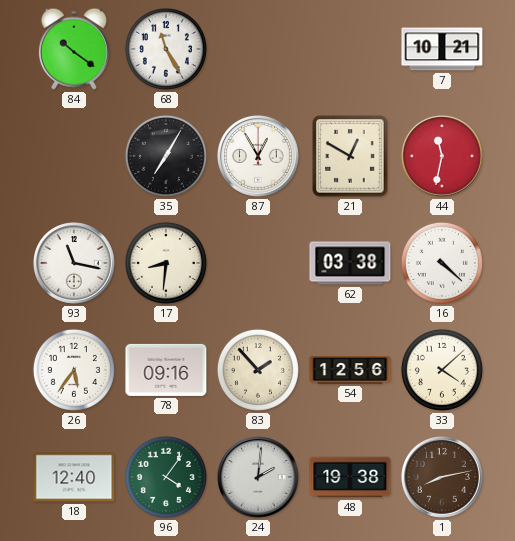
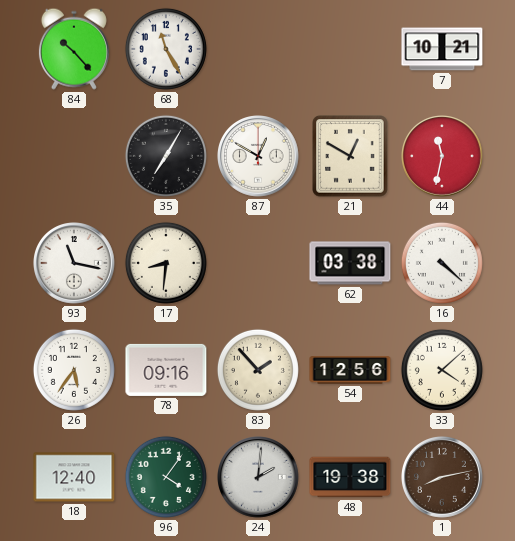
84: 10:21 -> 10:23
87: 12:55 -> 12:50
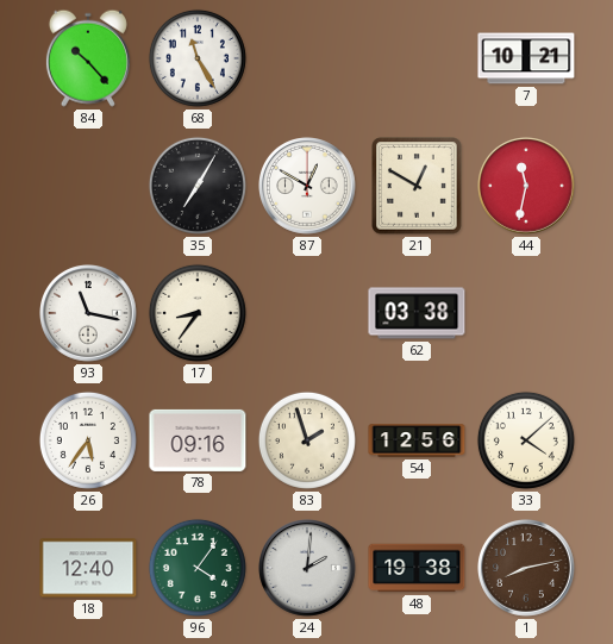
17: 8:31 -> 8:36
16: 4:22 -> none
83: 1:53 -> 1:57
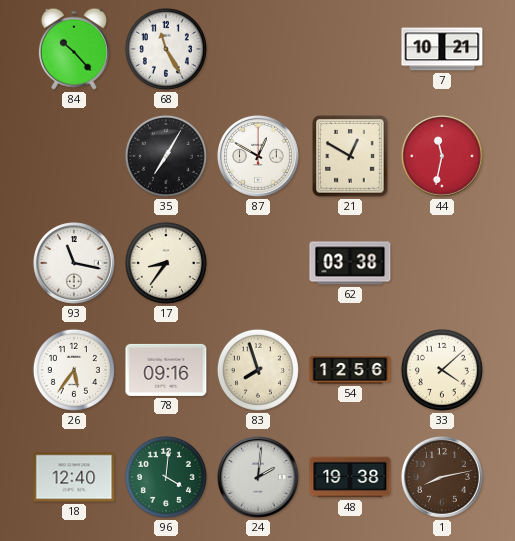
83: 1:57 -> 7:57
96: 4:06 -> 4:01
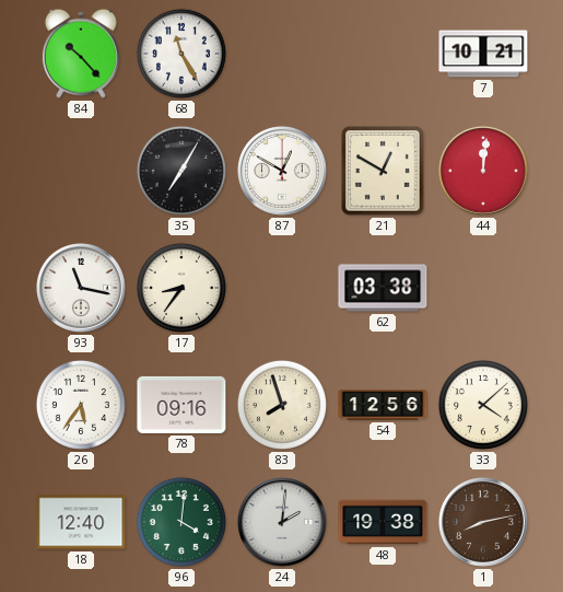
44: 11:32 -> 12:01
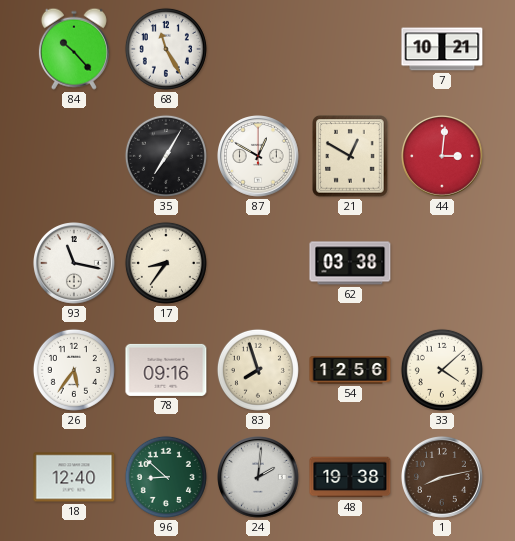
44: 12:01 -> 3:01
96: 4:01 -> 8:52
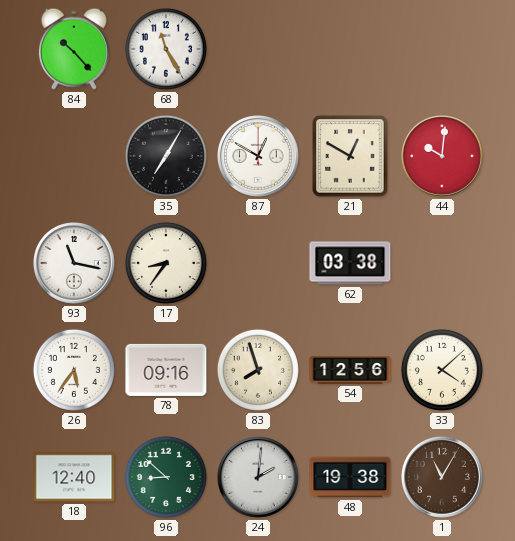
7: 10:21 -> none
44: 3:01 -> 10:01
1: 8:13 -> 11:05
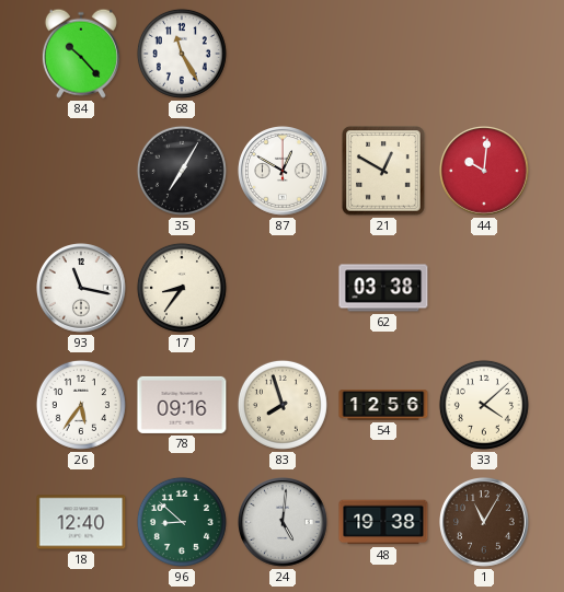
24: 2:01 -> 5:01
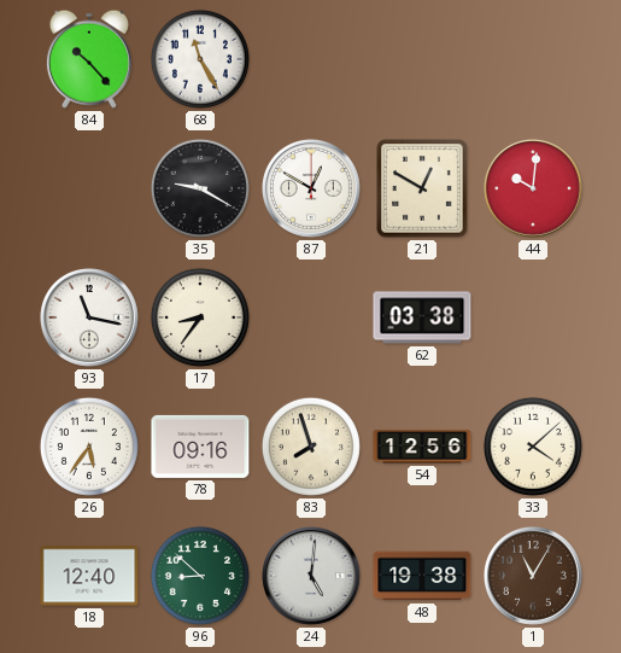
35: 7:05 -> 9:20
